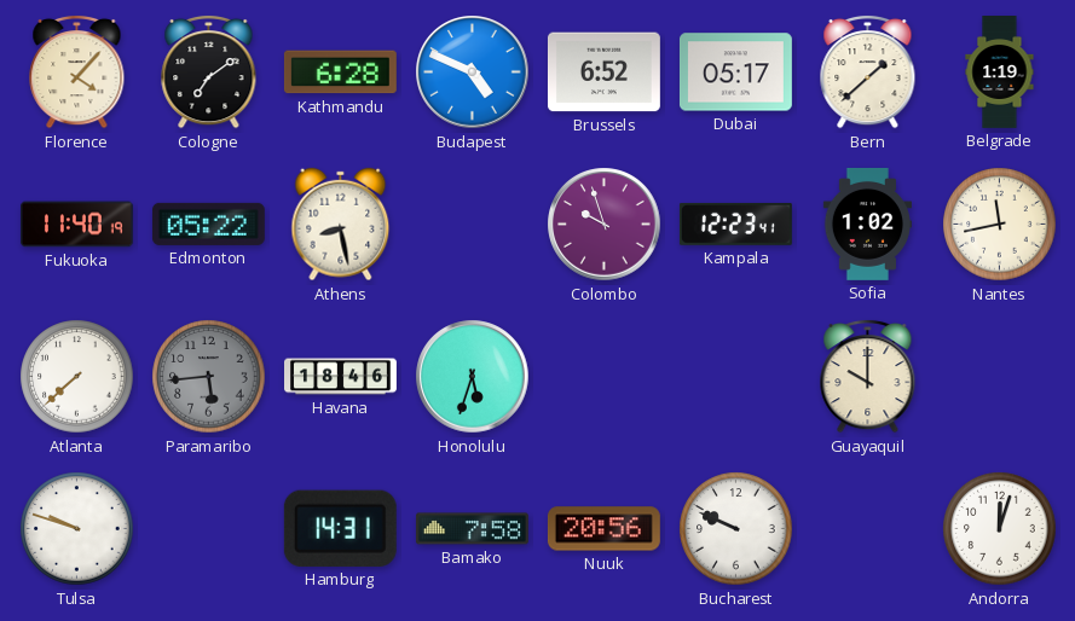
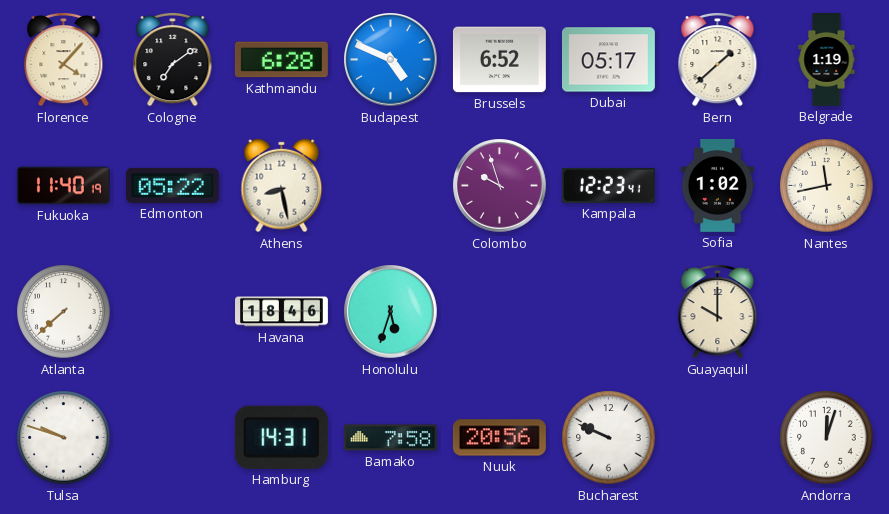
Paramaribo: 5:44 -> none
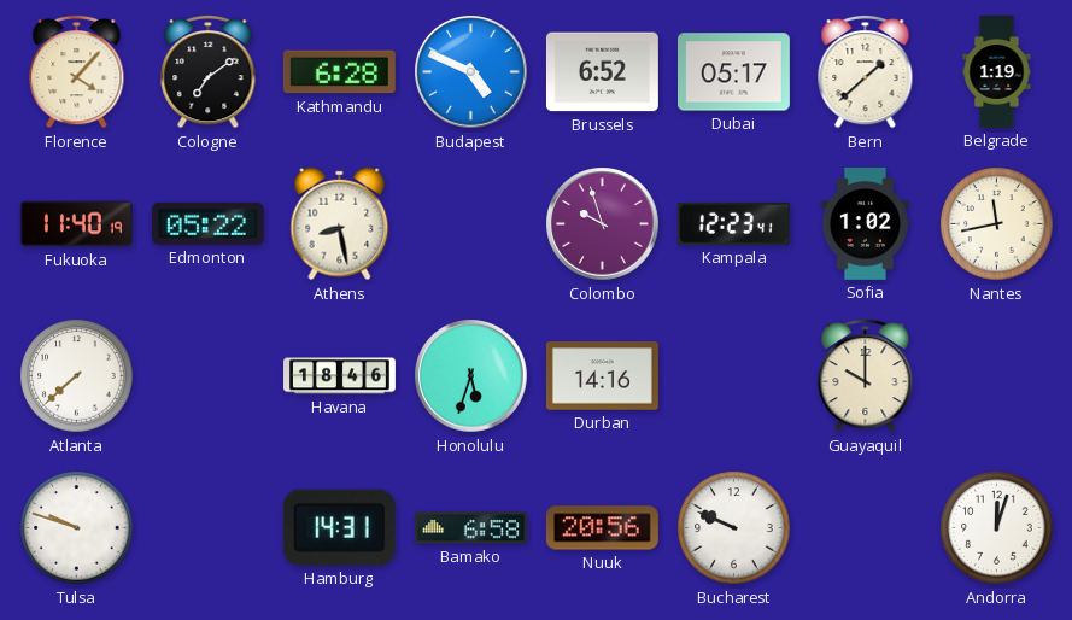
Durban: none -> 14:16
Bamako: 7:58 -> 6:58
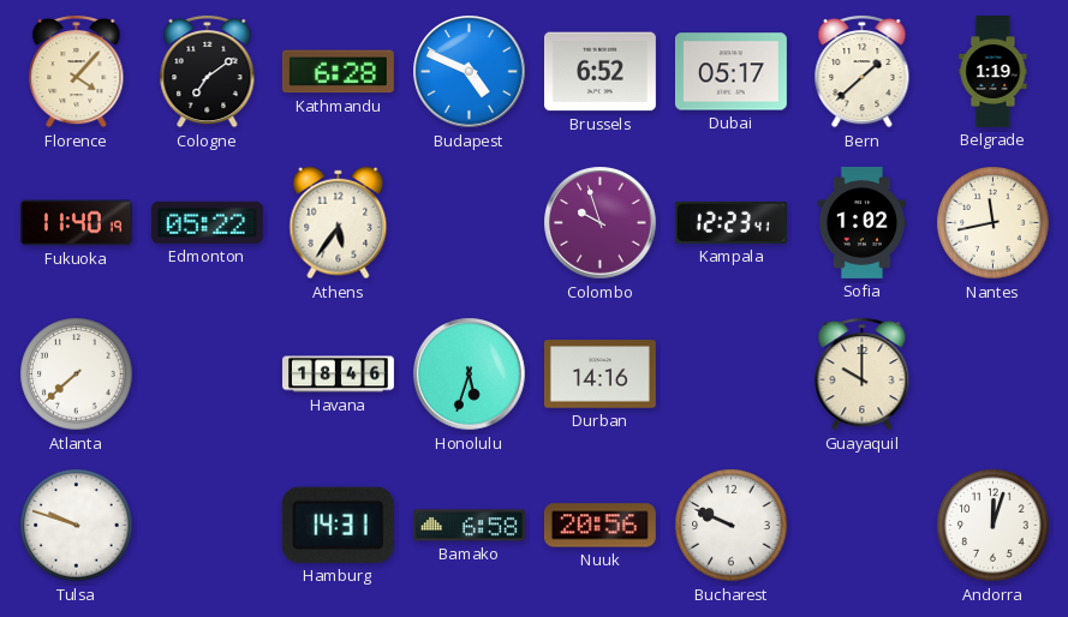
Athens: 8:28 -> 5:36
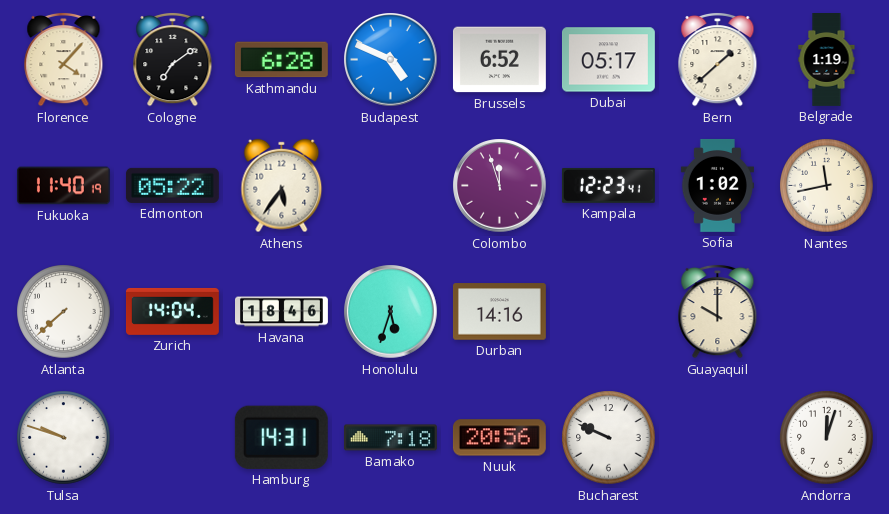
Colombo: 9:57 -> 11:57
Zurich: none -> 14:04
Bamako: 6:58 -> 7:18
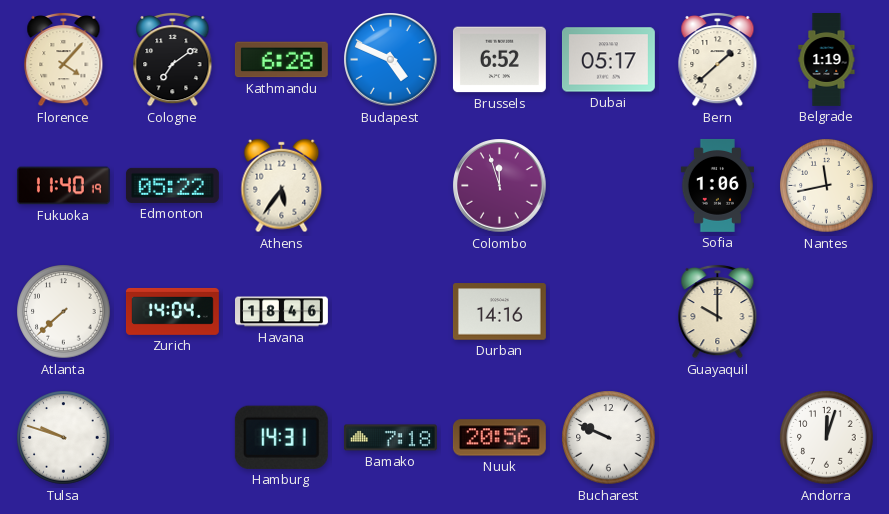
Kampala: 12:23 -> none
Sofia: 1:02 -> 1:06
Honolulu: 5:33 -> none
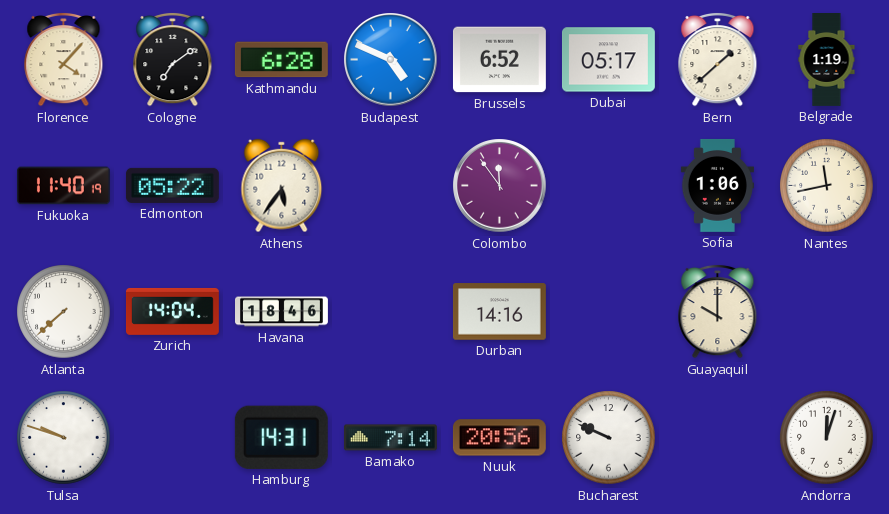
Colombo: 11:57 -> 11:54
Bamako: 7:18 -> 7:14
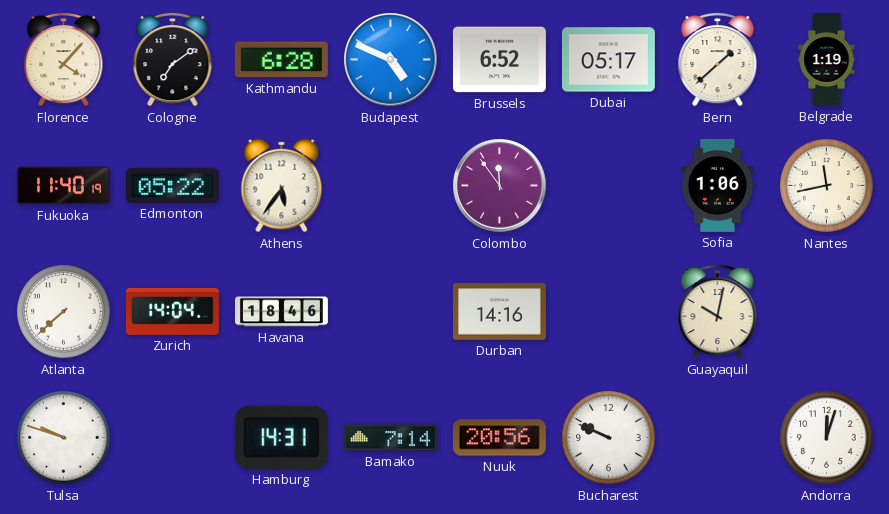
Guayaquil: 10:00 -> 10:02
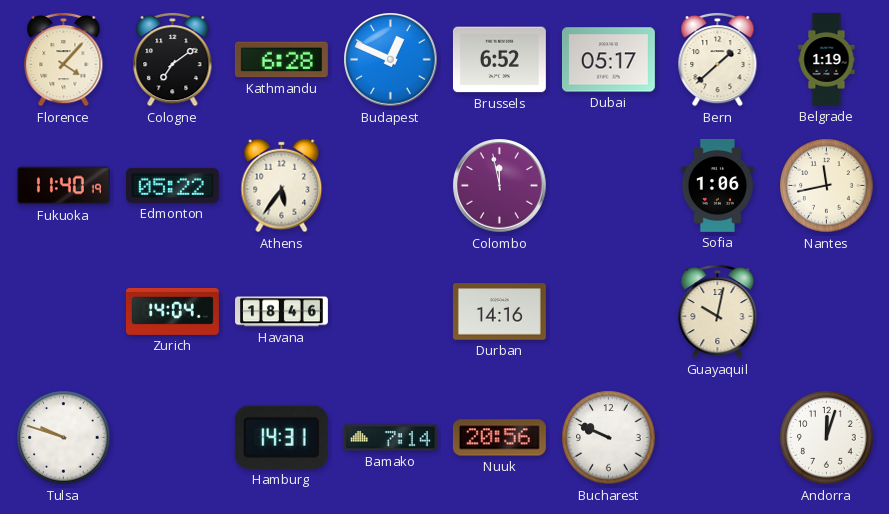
Budapest: 4:49 -> 12:49
Colombo: 11:54 -> 11:58
Atlanta: 7:38 -> none
